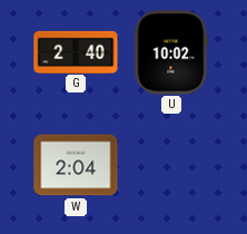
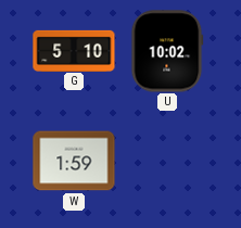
G: 2:40 -> 5:10
W: 2:04 -> 1:59
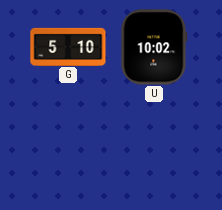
W: 1:59 -> none
